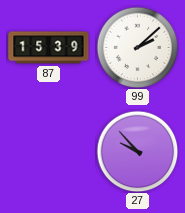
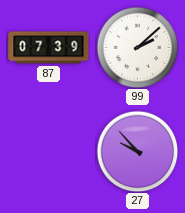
87: 15:39 -> 07:39
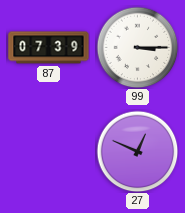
99: 2:08 -> 3:15
27: 9:53 -> 12:49
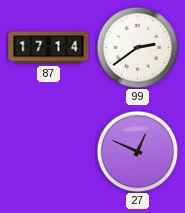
87: 07:39 -> 17:14
99: 3:15 -> 2:39
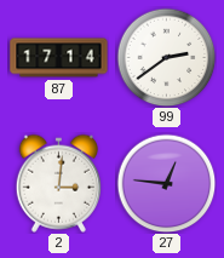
2: none -> 3:01
27: 12:49 -> 12:46
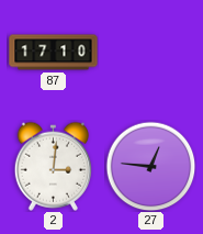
87: 17:14 -> 17:10
99: 2:39 -> none
